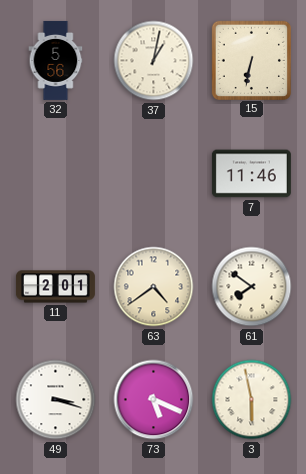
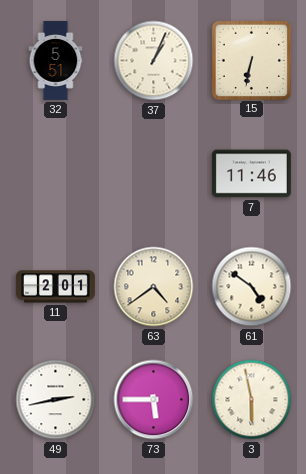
32: 5:56 -> 5:51
37: 1:02 -> 1:04
61: 7:51 -> 4:51
49: 3:18 -> 2:43
73: 5:19 -> 5:45
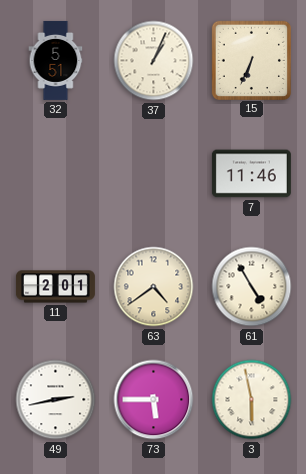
15: 6:32 -> 6:34
61: 4:51 -> 4:55
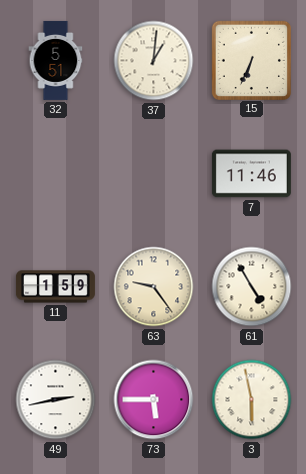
37: 1:04 -> 1:01
11: 2:01 -> 1:59
63: 4:39 -> 9:24
